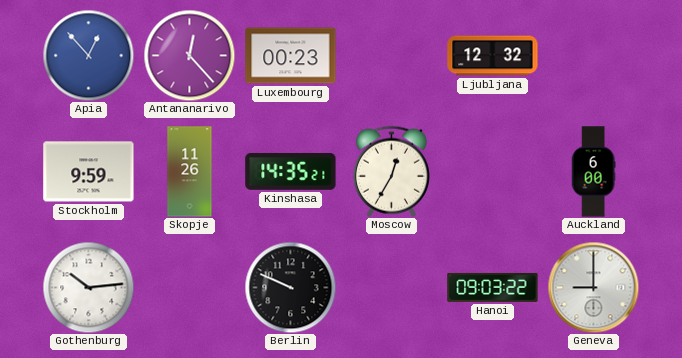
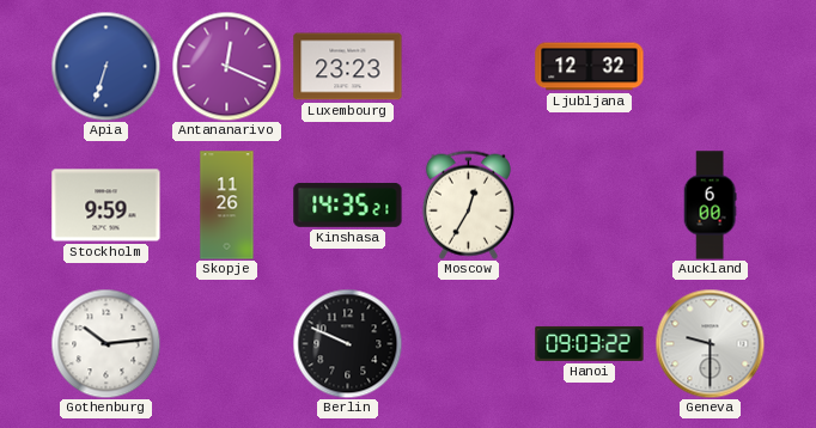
Apia: 12:53 -> 6:33
Antananarivo: 12:23 -> 12:19
Luxembourg: 00:23 -> 23:23
Geneva: 9:00 -> 9:30
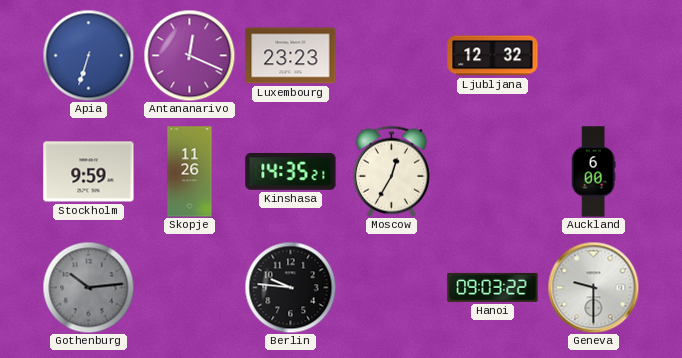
Gothenburg dial: white -> grey
Berlin: 9:49 -> 9:46
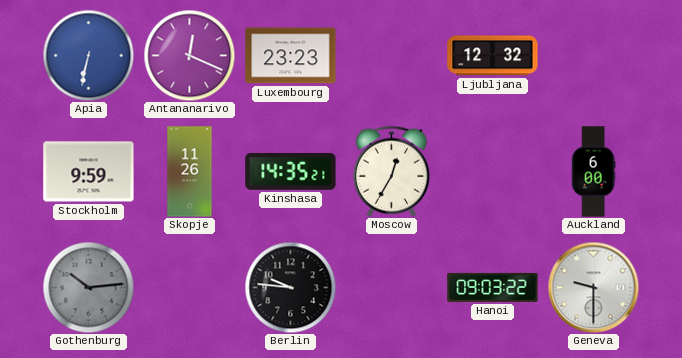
Apia: 6:33 -> 6:32
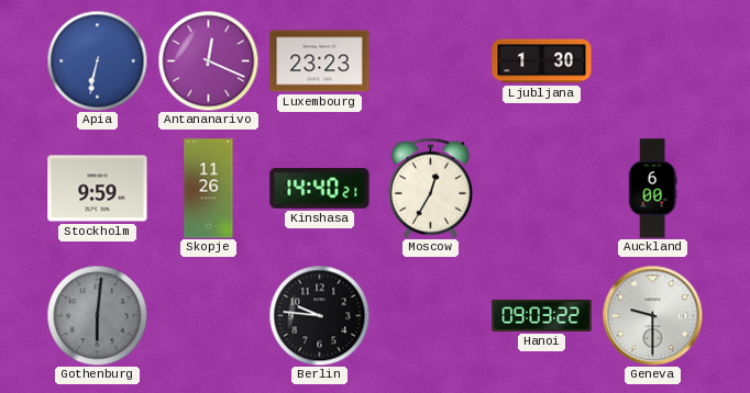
Ljubljana: 12:32 -> 1:30
Kinshasa: 14:35 -> 14:40
Gothenburg: 10:14 -> 6:01
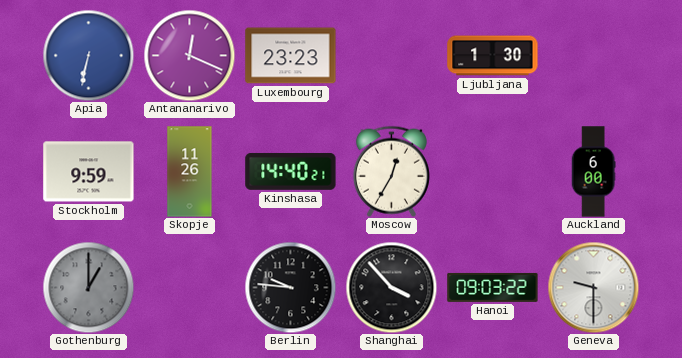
Gothenburg: 6:01 -> 1:00
Shanghai: none -> 3:53
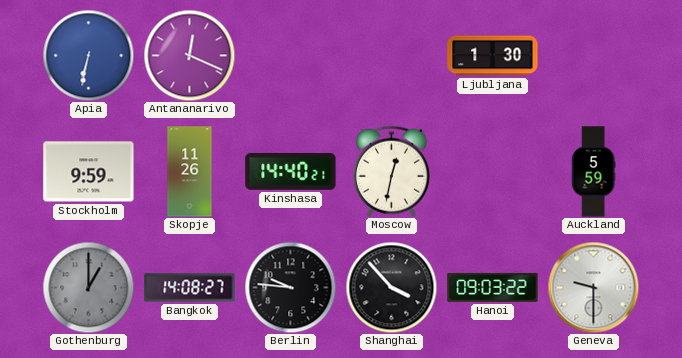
Luxembourg: 23:23 -> none
Moscow: 12:35 -> 12:32
Auckland: 6:00 -> 5:59
Bangkok: none -> 14:08
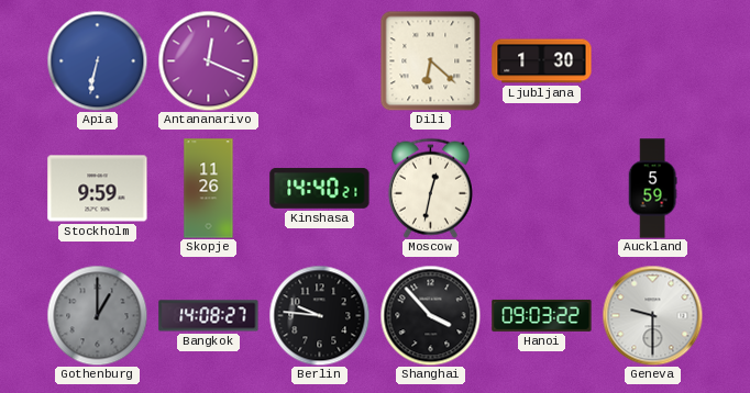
Dili: none -> 6:22
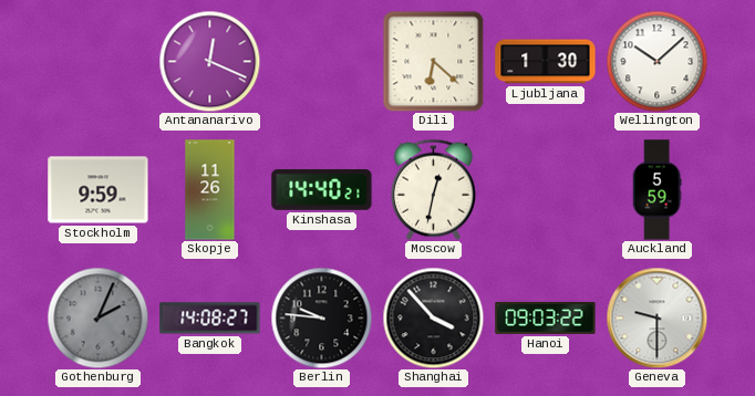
Apia: 6:32 -> none
Wellington: none -> 10:08
Gothenburg: 1:00 -> 2:04
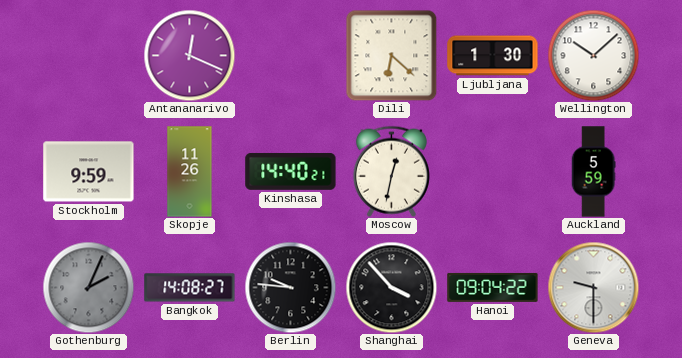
Hanoi: 09:03 -> 09:04
